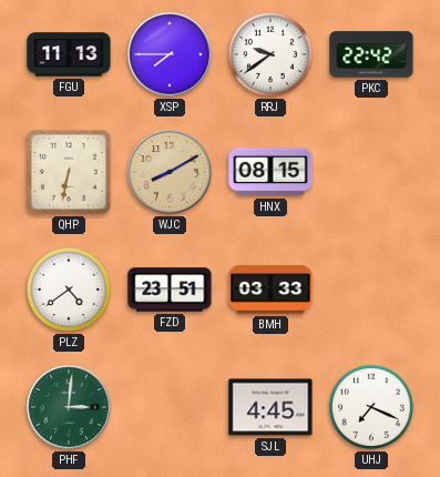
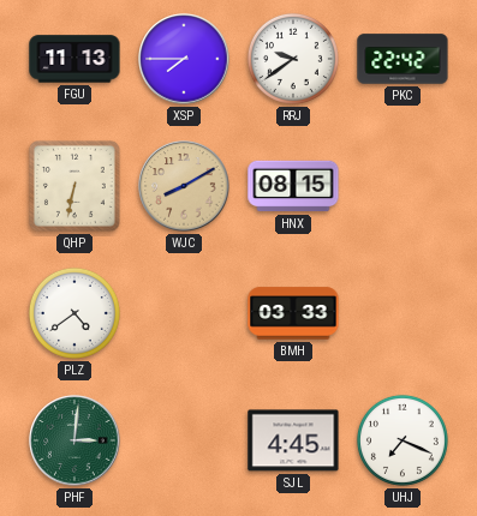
FZD: 23:51 -> none
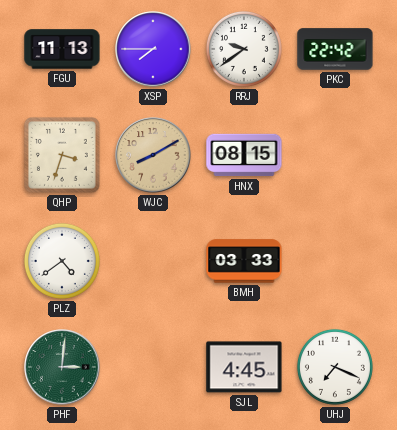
QHP: 6:32 -> 3:33
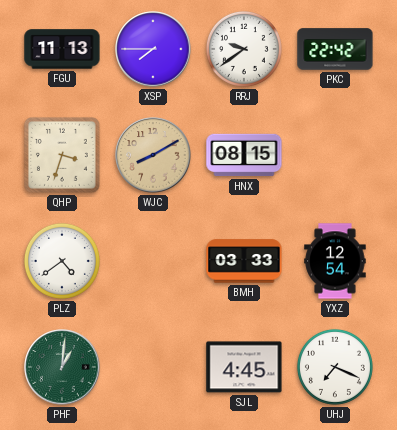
YXZ: none -> 12:54
PHF: 3:01 -> 1:01
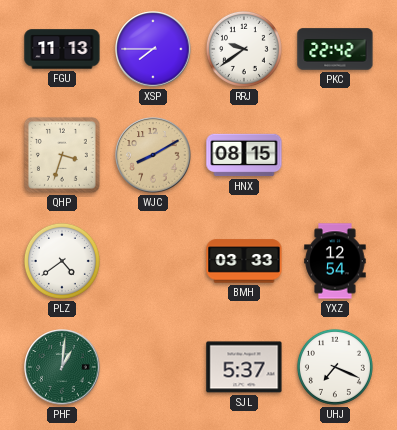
SJL: 4:45 -> 5:37
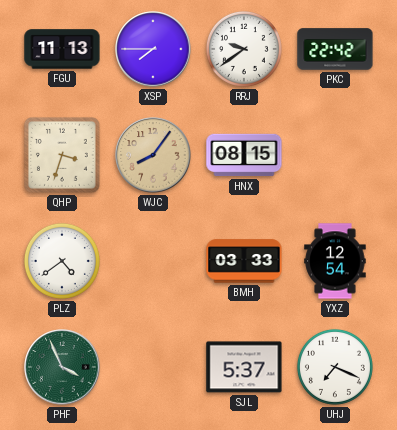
WJC: 8:10 -> 8:06
PHF: 1:01 -> 3:56
